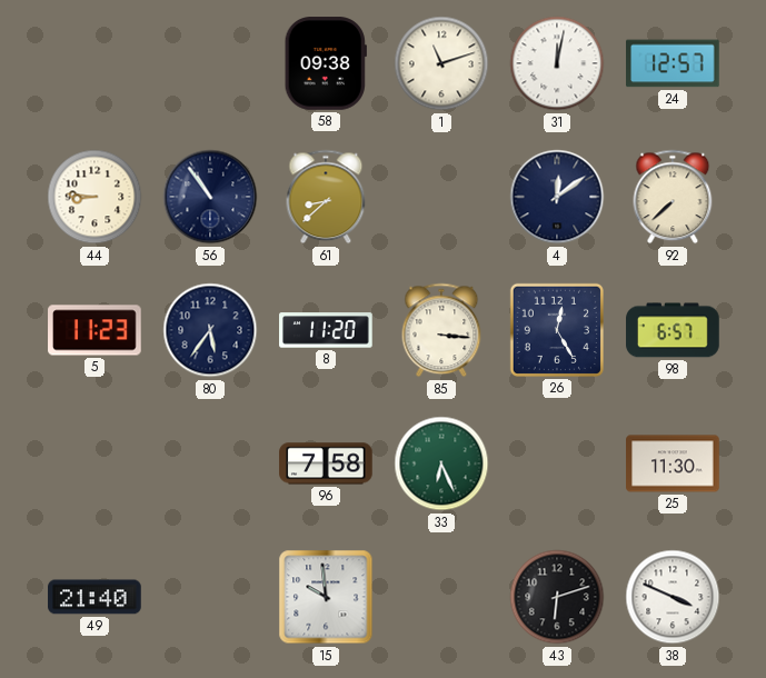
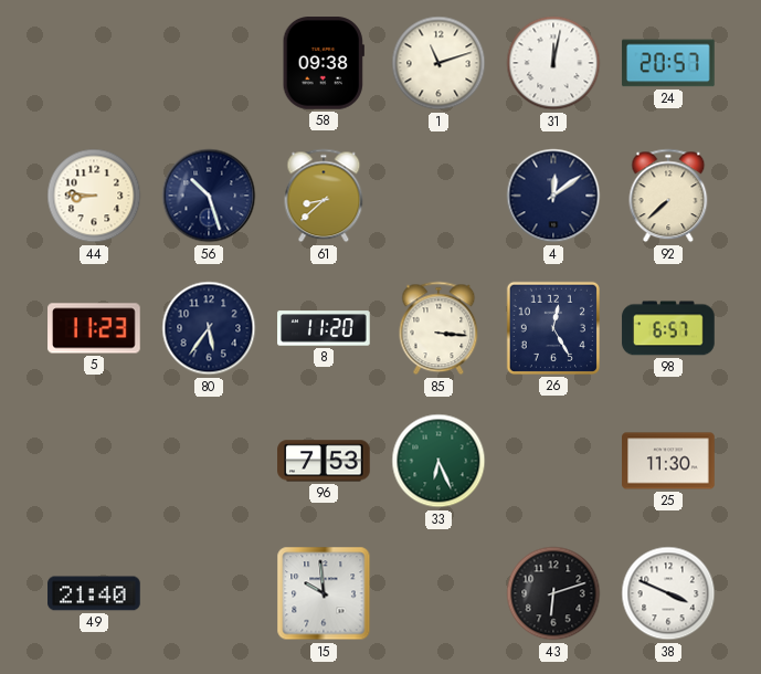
24: 12:57 -> 20:57
56: 10:54 -> 10:27
96: 7:58 -> 7:53
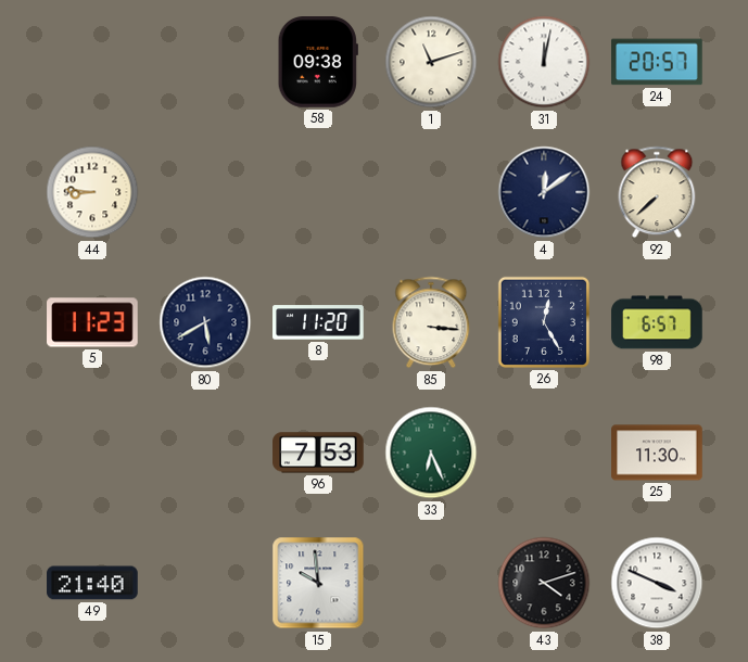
56: 10:27 -> none
61: 8:38 -> none
80: 5:36 -> 5:40
43: 6:12 -> 4:12
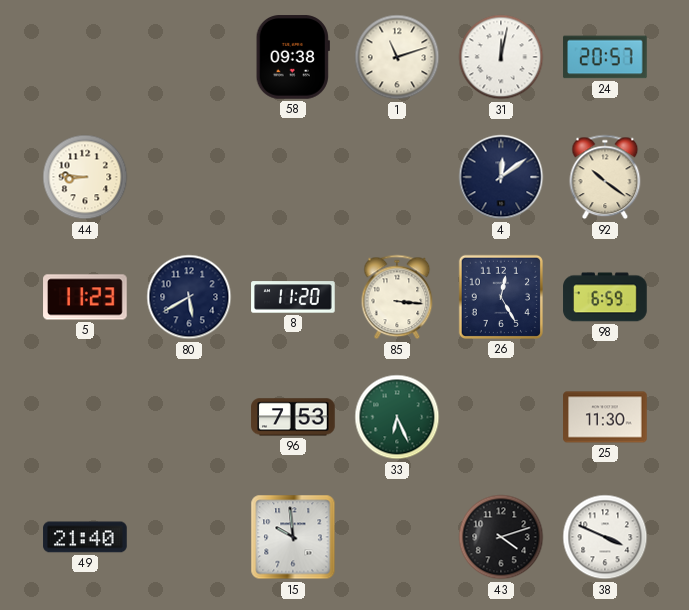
92: 7:38 -> 10:21
98: 6:57 -> 6:59
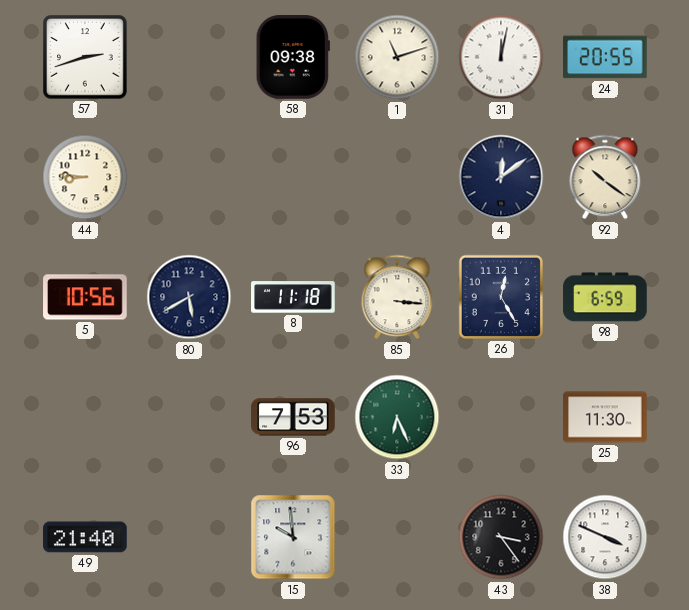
57: none -> 2:42
24: 20:57 -> 20:55
5: 11:23 -> 10:56
8: 11:20 -> 11:18
43: 4:12 -> 3:24
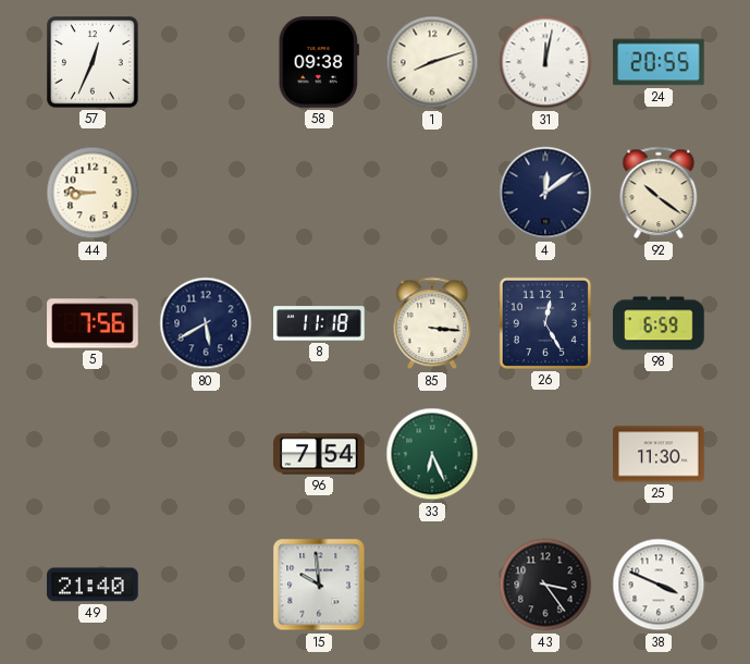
57: 2:42 -> 12:34
1: 11:12 -> 8:12
5: 10:56 -> 7:56
96: 7:53 -> 7:54
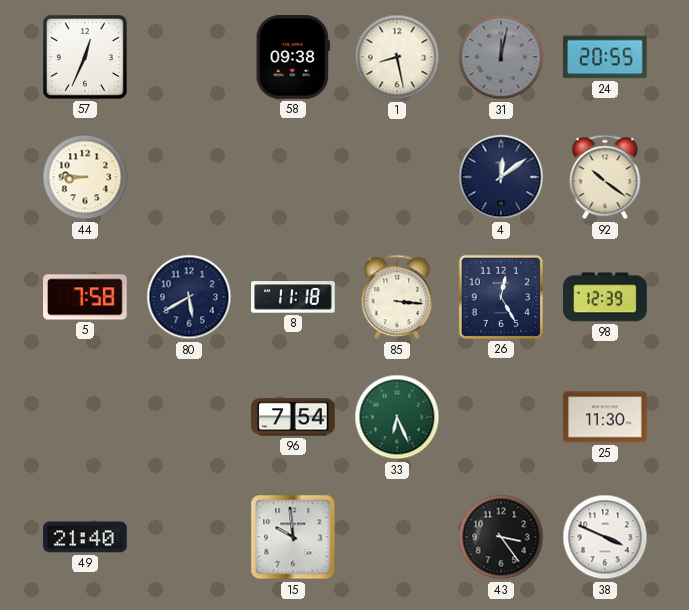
1: 8:12 -> 8:28
31 dial: white -> grey
5: 7:56 -> 7:58
98: 6:59 -> 12:39
